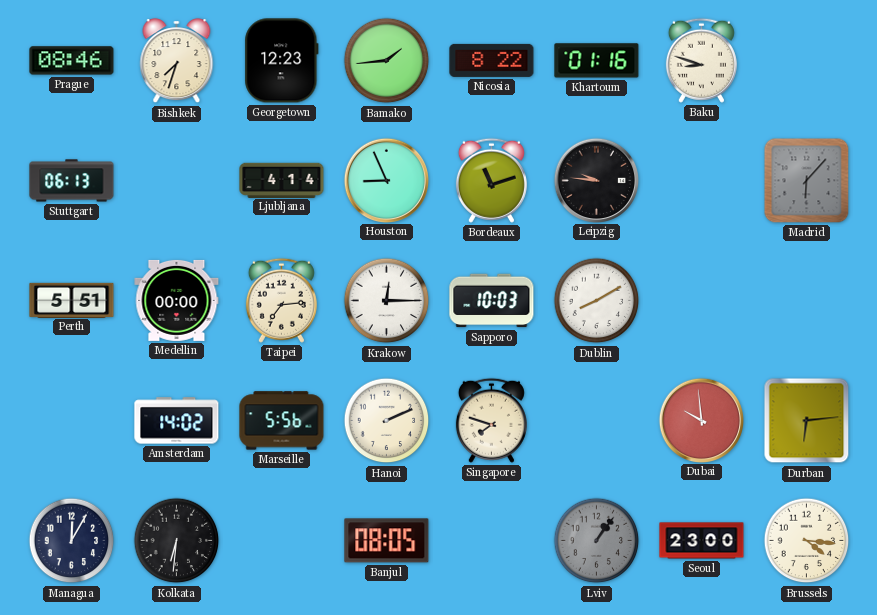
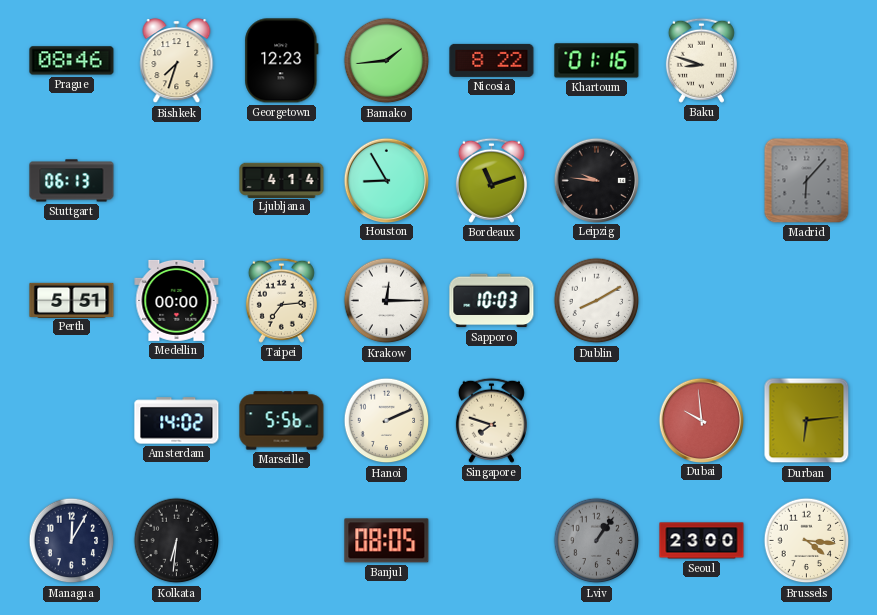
Houston: 8:56 -> 8:55
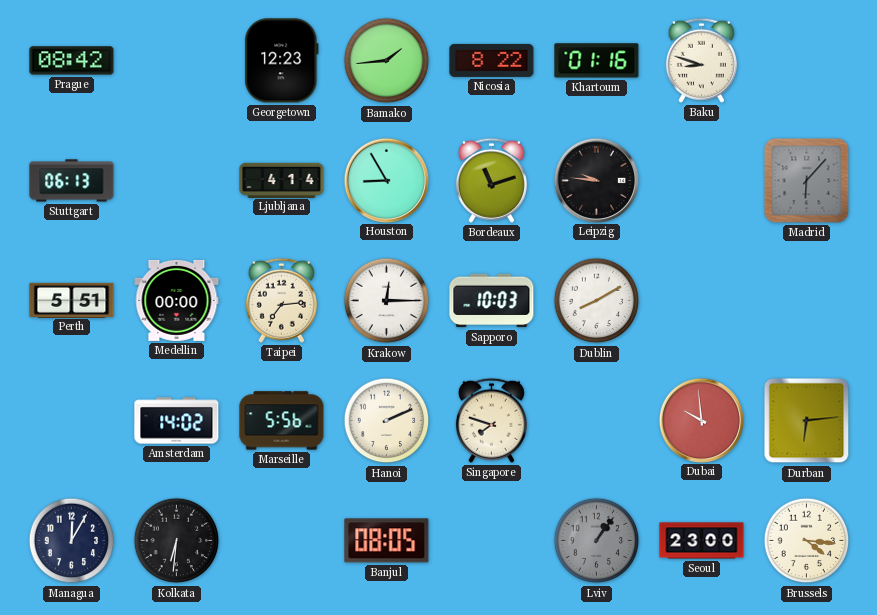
Prague: 08:46 -> 08:42
Bishkek: 7:33 -> none
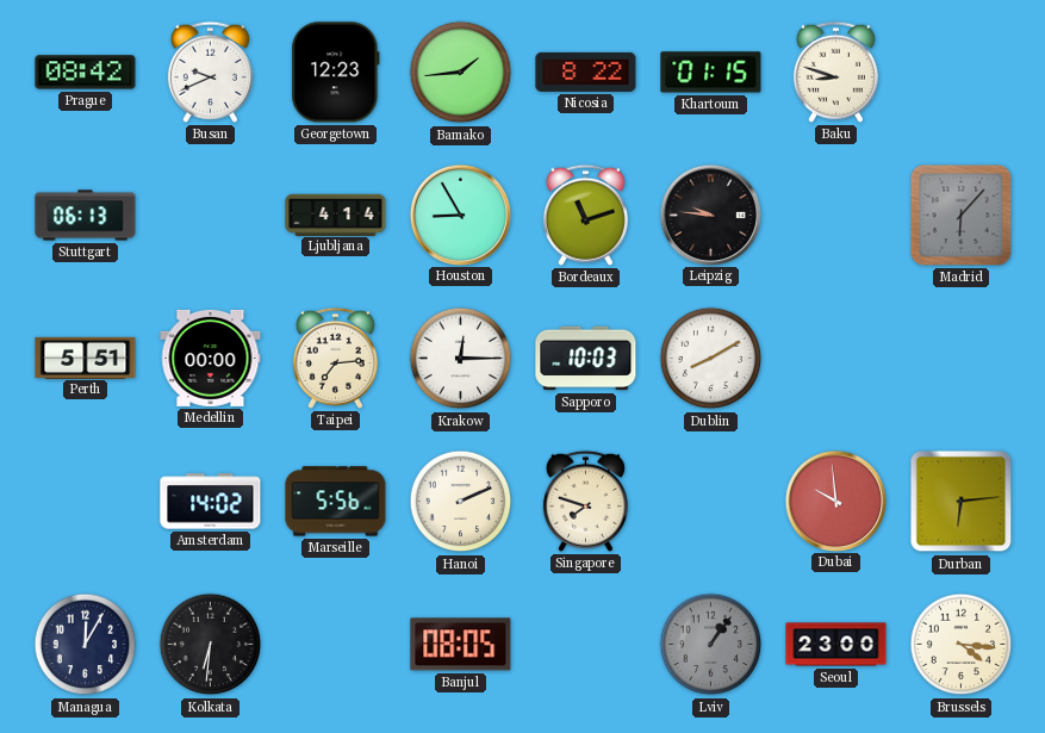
Busan: none -> 9:41
Khartoum: 01:16 -> 01:15
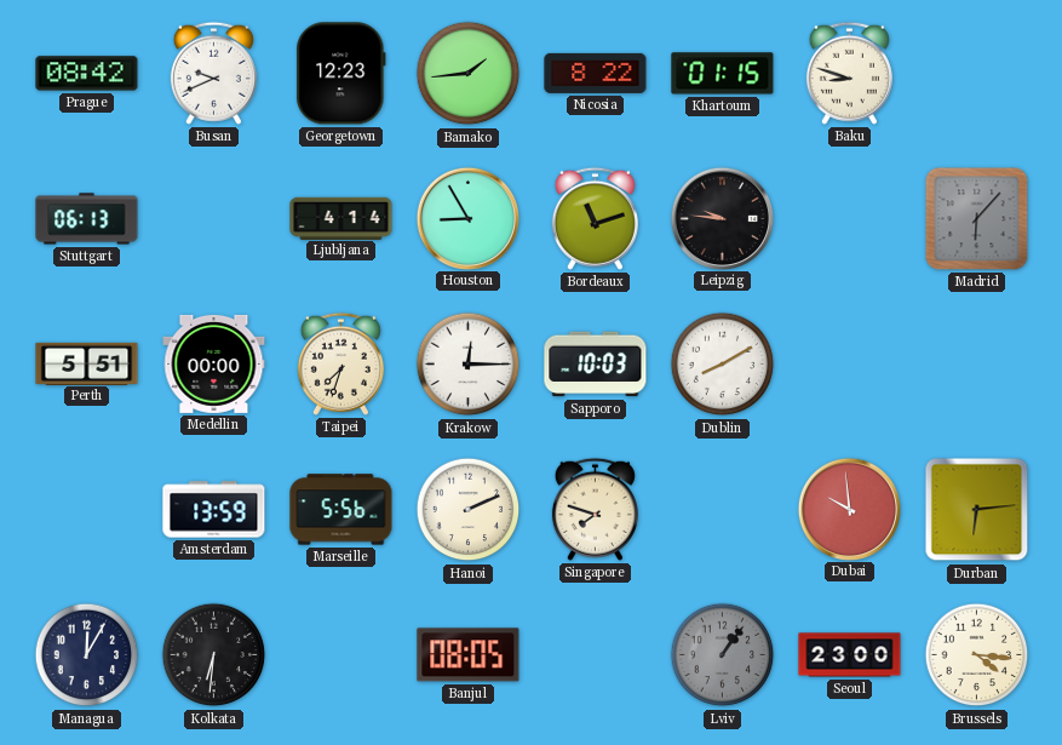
Taipei: 7:14 -> 7:33
Amsterdam: 14:02 -> 13:59
